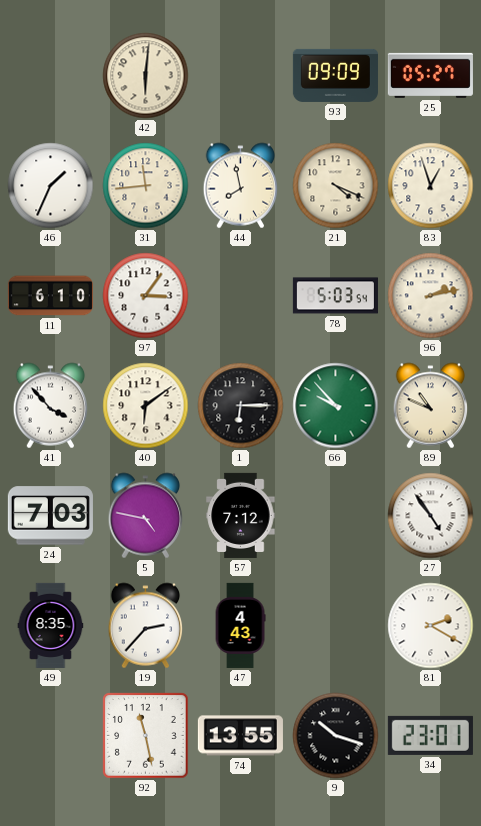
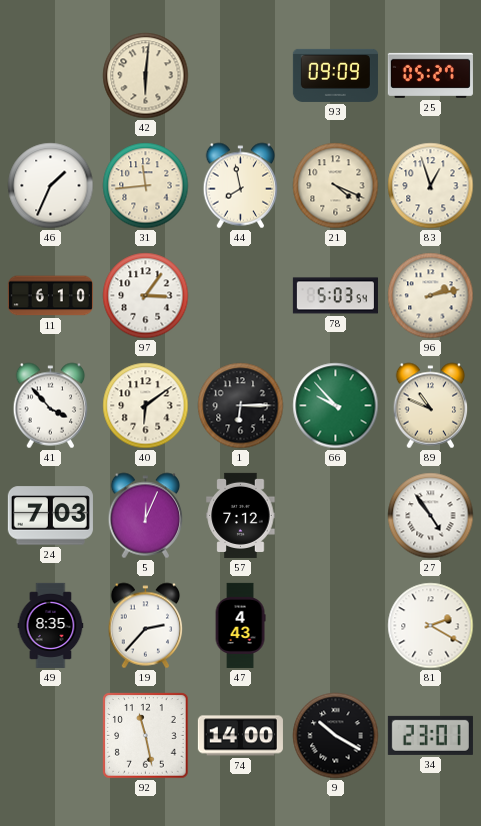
5: 4:47 -> 12:04
74: 13:55 -> 14:00
9: 10:18 -> 10:20
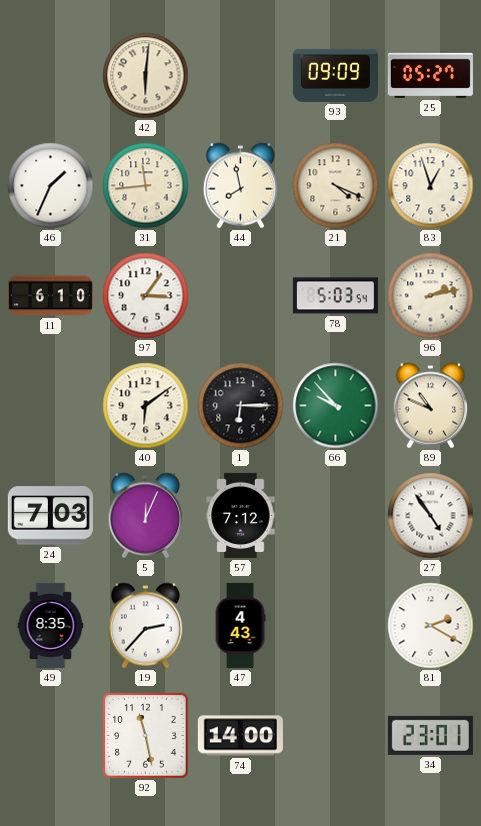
41: 3:53 -> none
9: 10:20 -> none
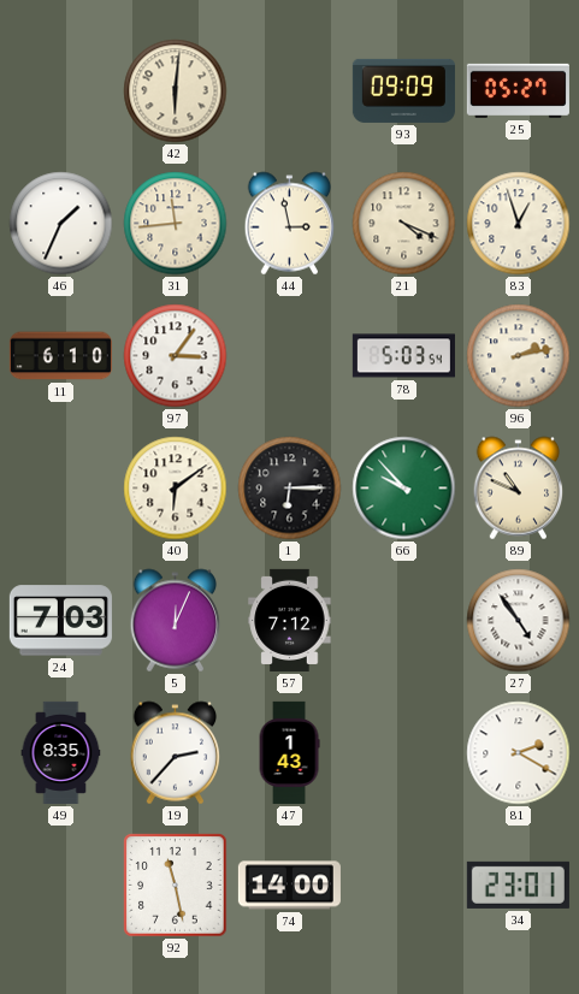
44: 7:58 -> 2:58
47: 4:43 -> 1:43
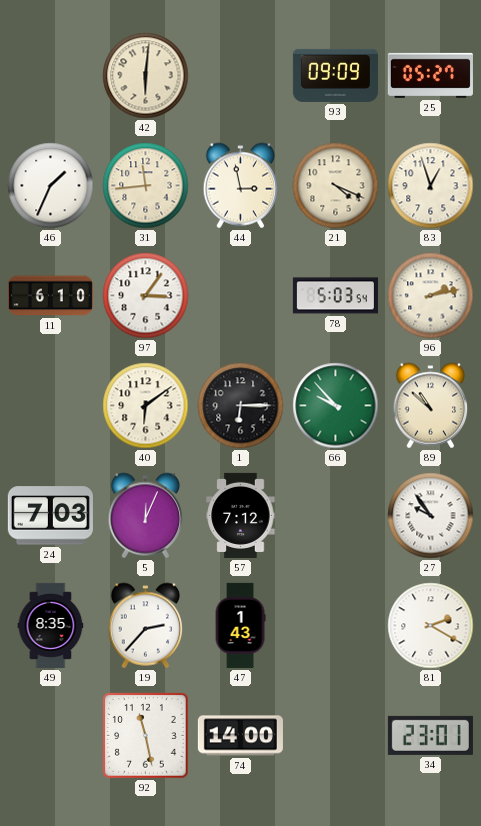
89: 10:49 -> 10:52
27: 4:54 -> 9:54
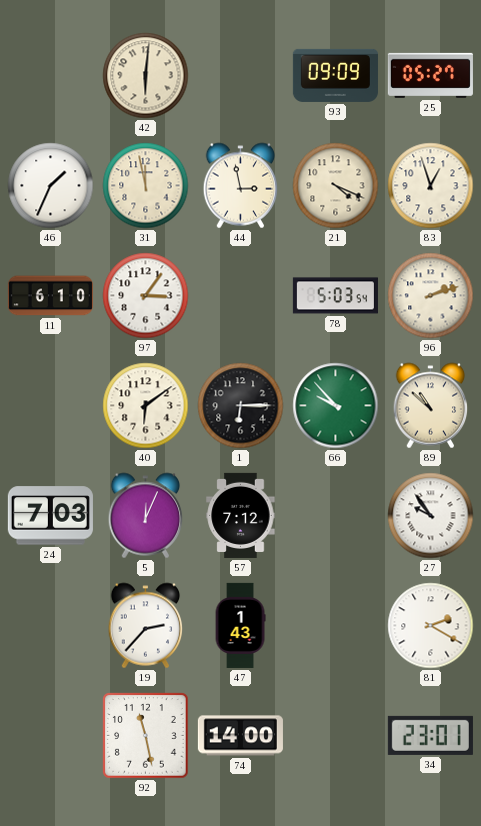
31: 11:44 -> 11:58
96: 2:13 -> 2:12
49: 8:35 -> none
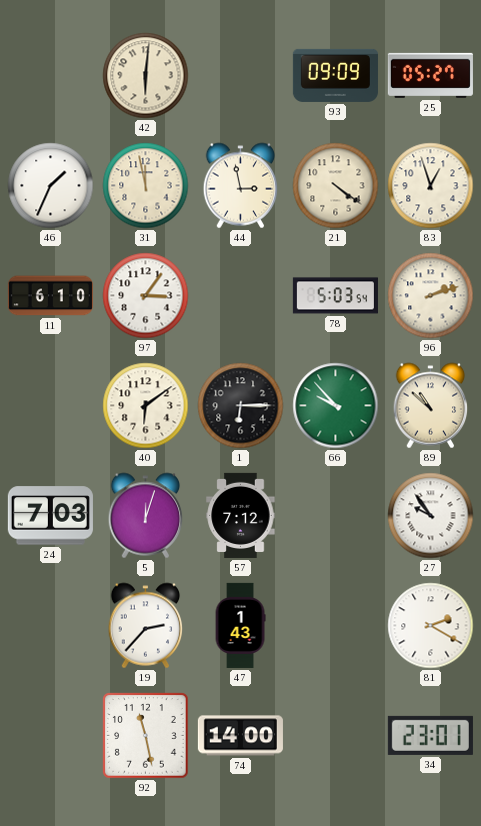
21: 4:19 -> 4:21
5: 12:04 -> 12:03
